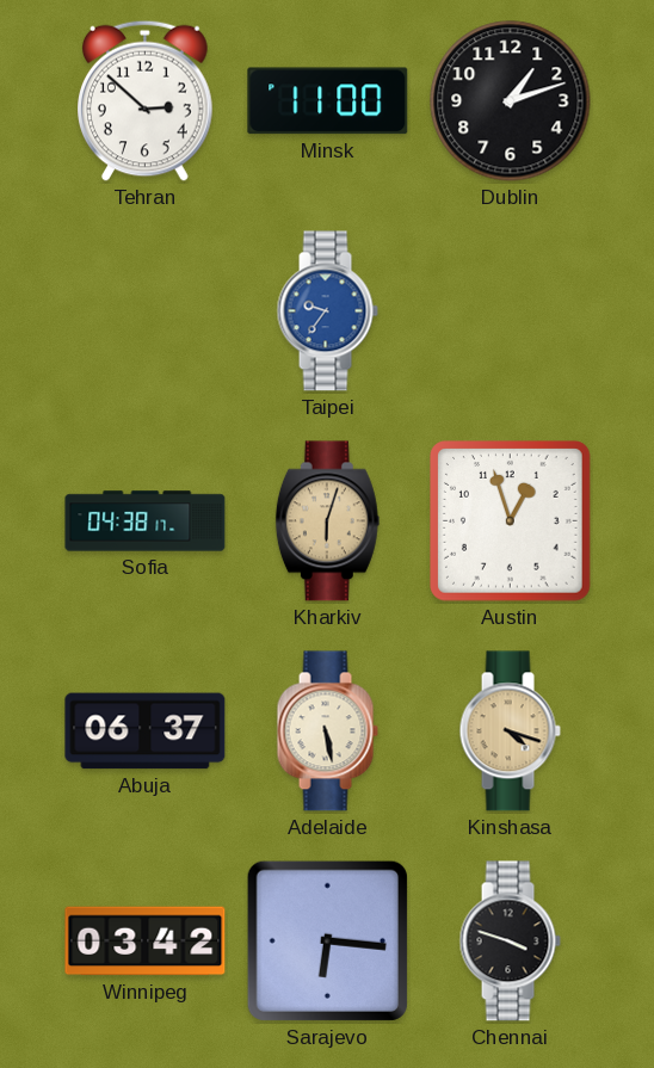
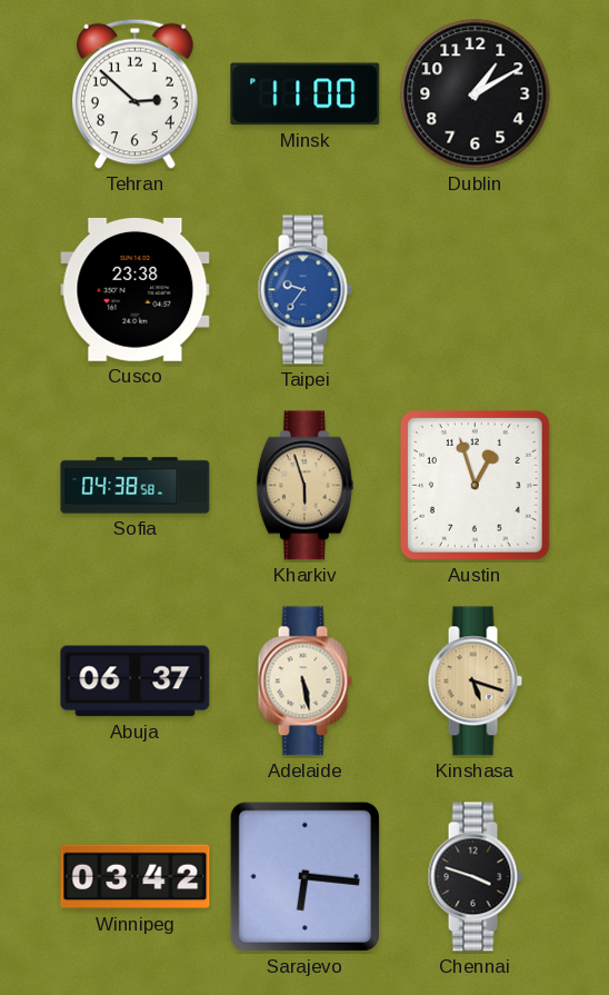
Dublin: 1:12 -> 1:10
Cusco: none -> 23:38
Sofia: 04:38:17 -> 04:38:58
Kharkiv: 6:03 -> 5:57
Kinshasa: 4:18 -> 5:18
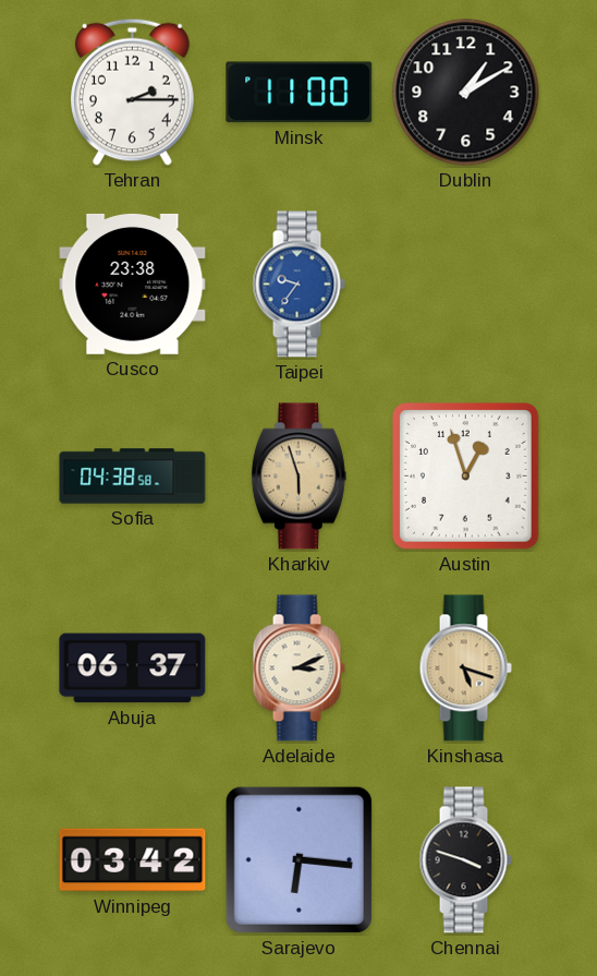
Tehran: 2:52 -> 2:15
Adelaide: 5:28 -> 3:11
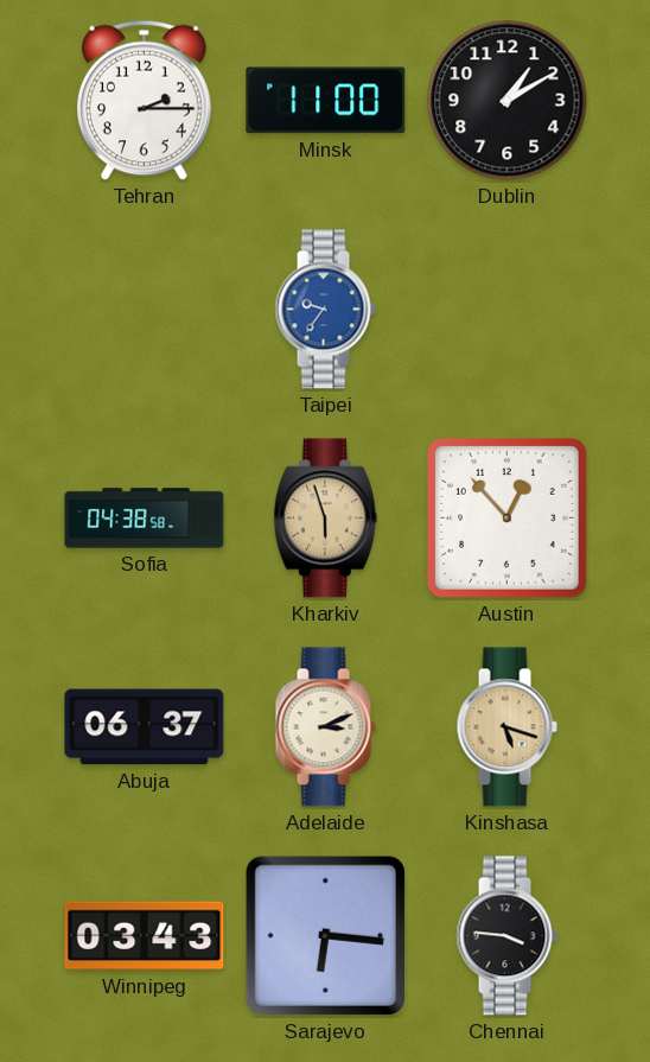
Cusco: 23:38 -> none
Austin: 12:57 -> 12:53
Winnipeg: 03:42 -> 03:43
Chennai: 3:48 -> 3:46
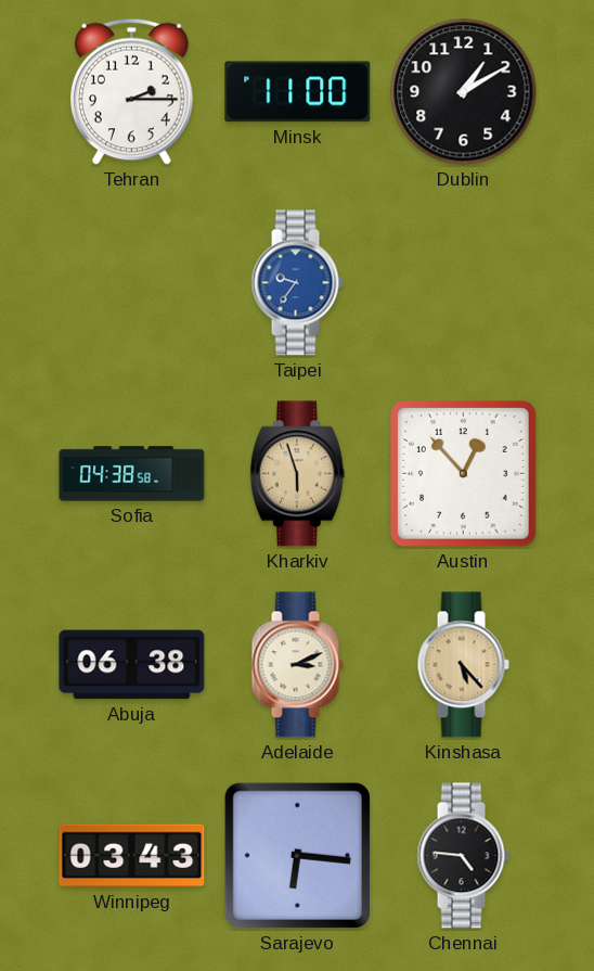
Abuja: 06:37 -> 06:38
Kinshasa: 5:18 -> 5:23
Chennai: 3:46 -> 4:46
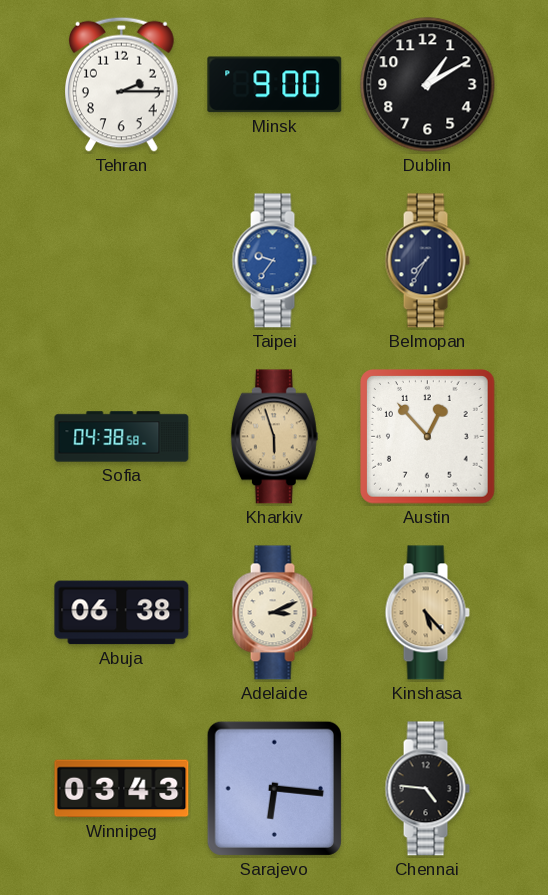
Minsk: 11:00 -> 9:00
Belmopan: none -> 7:35
